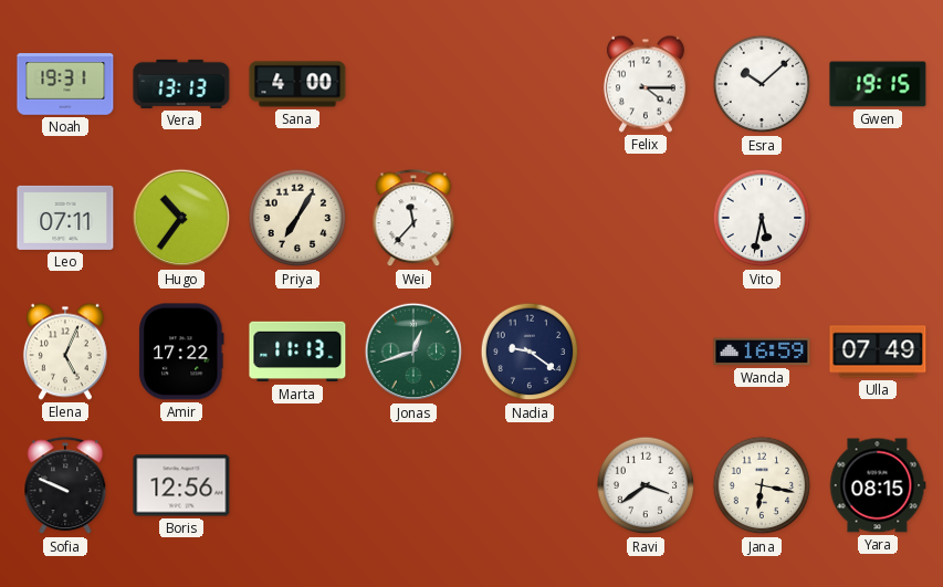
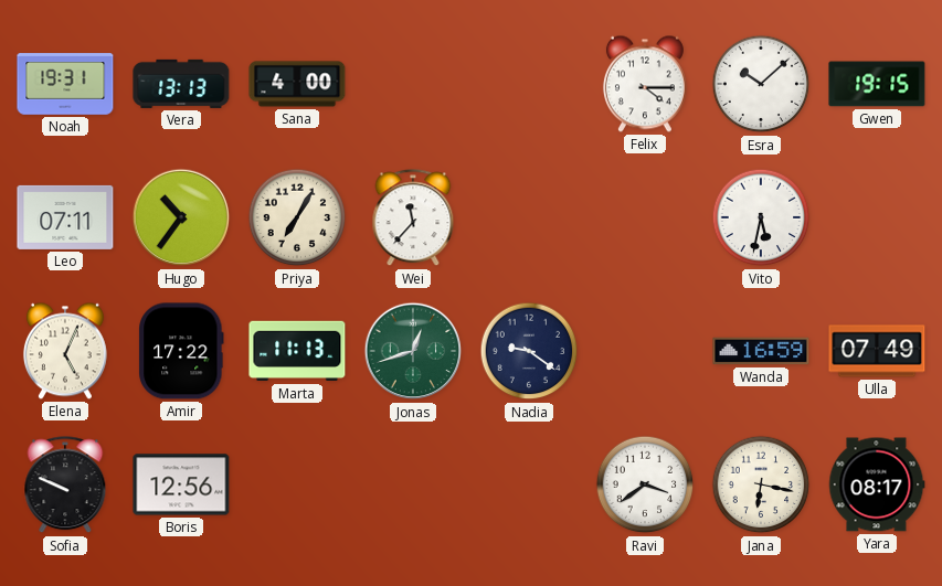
Yara: 08:15 -> 08:17
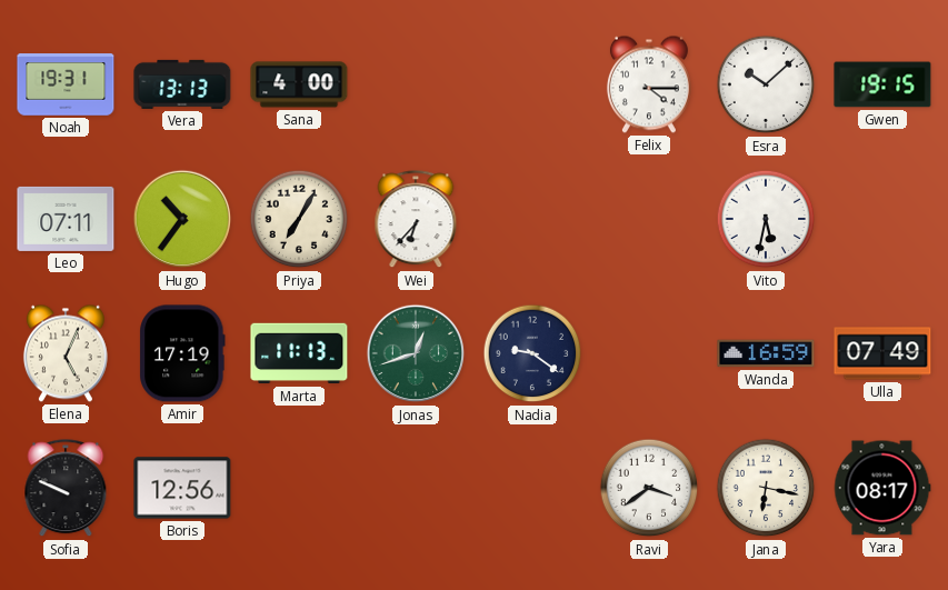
Wei: 11:37 -> 6:37
Amir: 17:22 -> 17:19
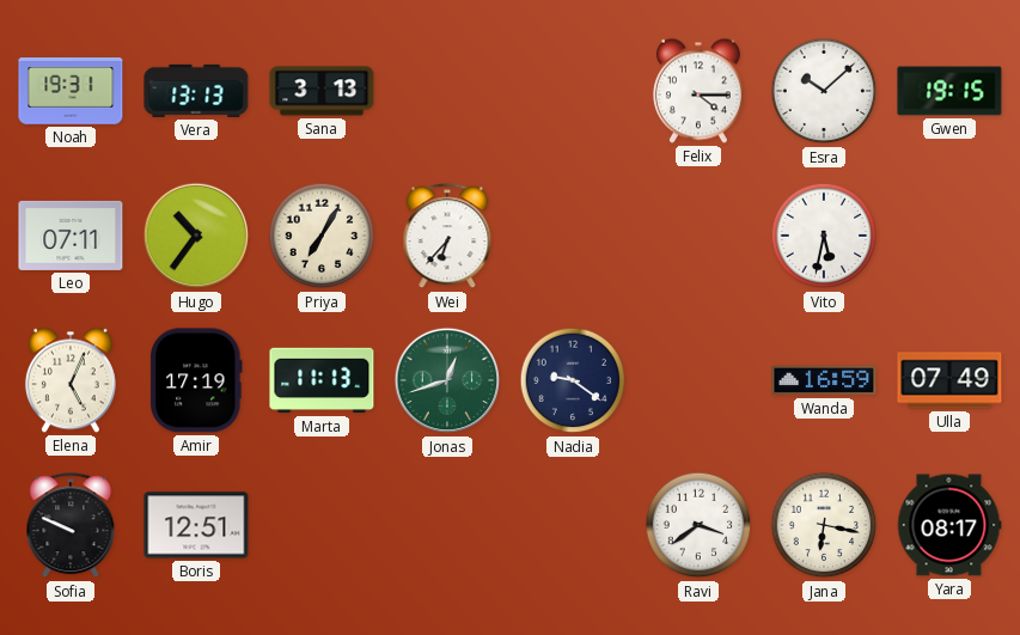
Sana: 4:00 -> 3:13
Boris: 12:56 -> 12:51
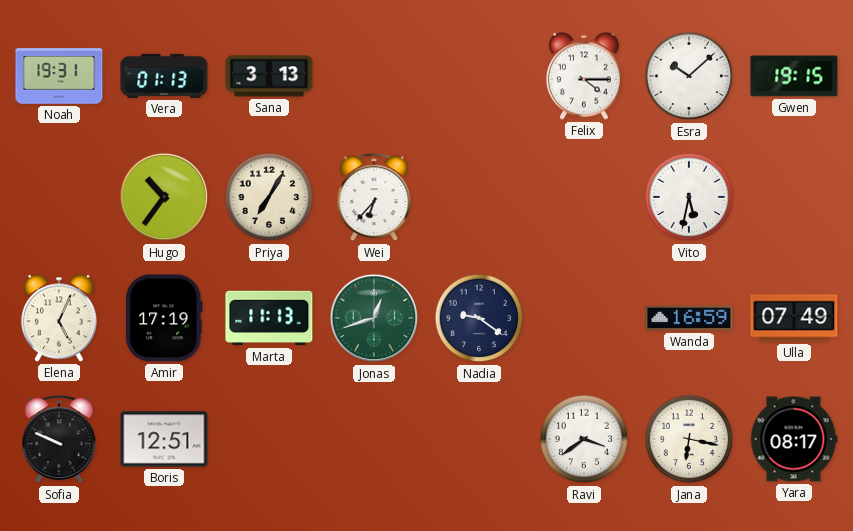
Vera: 13:13 -> 01:13
Leo: 07:11 -> none
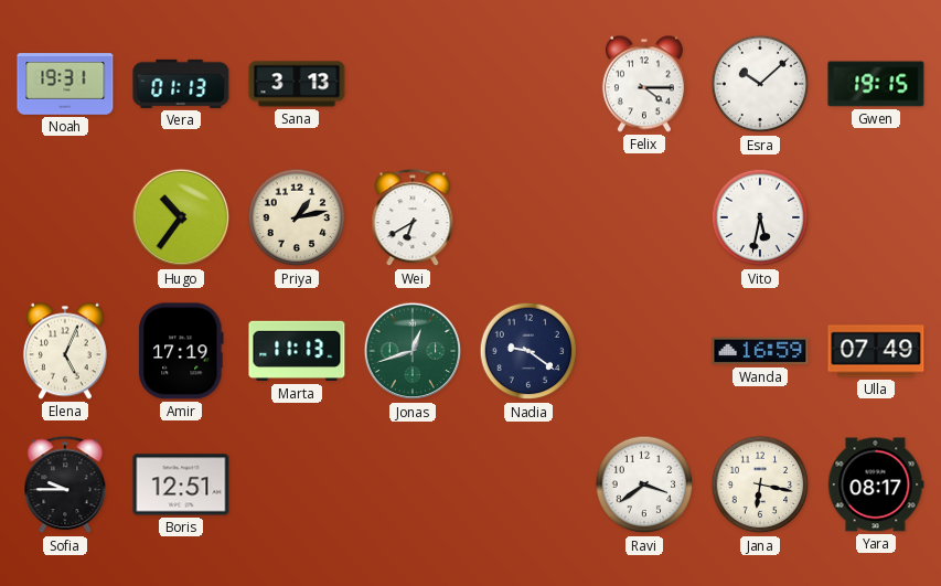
Priya: 7:05 -> 1:13
Wei: 6:37 -> 6:40
Sofia: 9:49 -> 9:45
